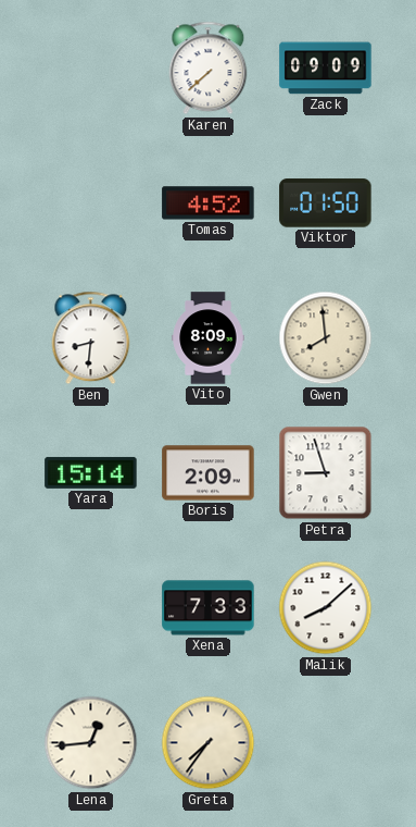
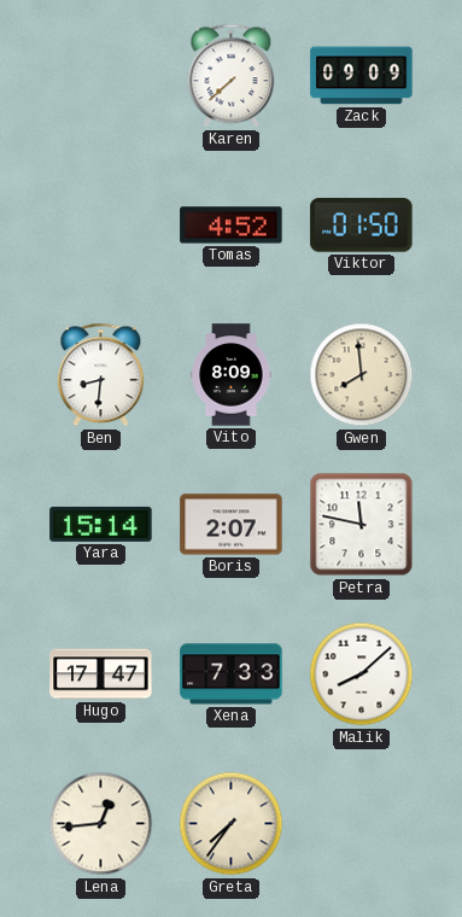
Boris: 2:09 -> 2:07
Petra: 8:57 -> 11:47
Hugo: none -> 17:47
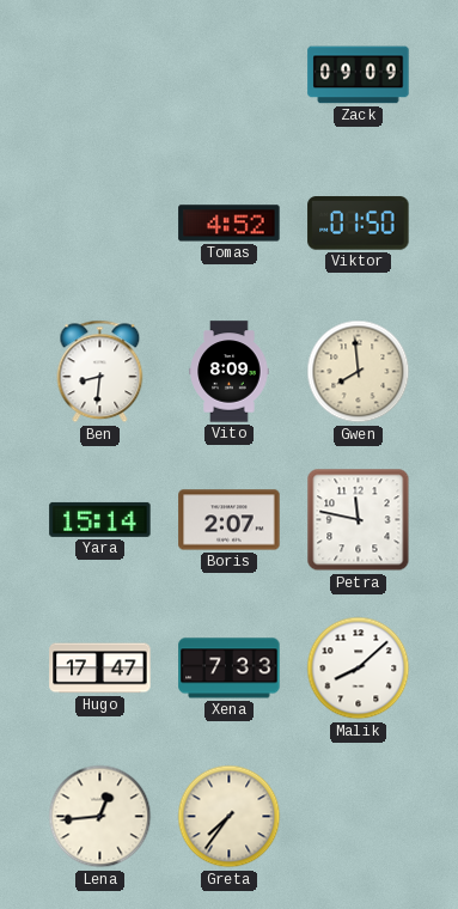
Karen: 7:38 -> none
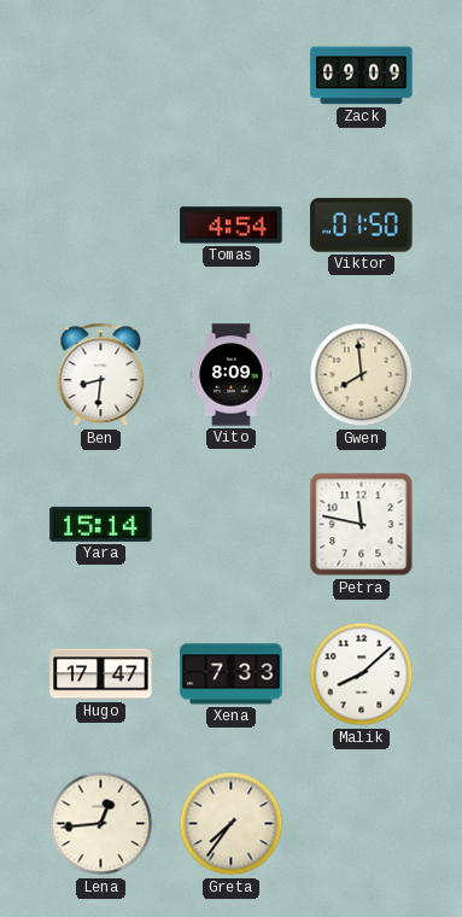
Tomas: 4:52 -> 4:54
Boris: 2:07 -> none
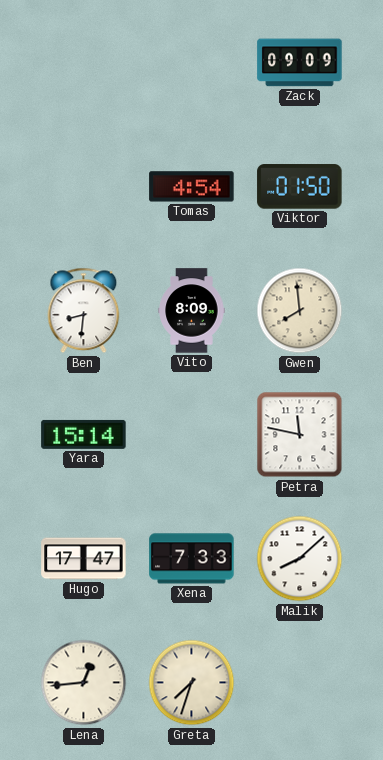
Greta: 7:36 -> 7:33
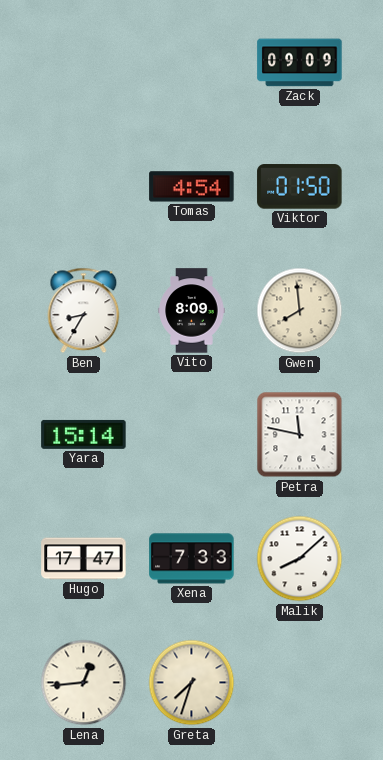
Ben: 8:31 -> 8:35
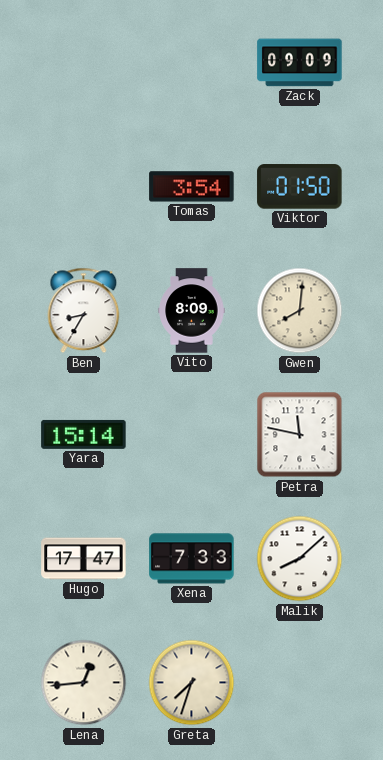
Tomas: 4:54 -> 3:54
Gwen: 7:59 -> 8:01
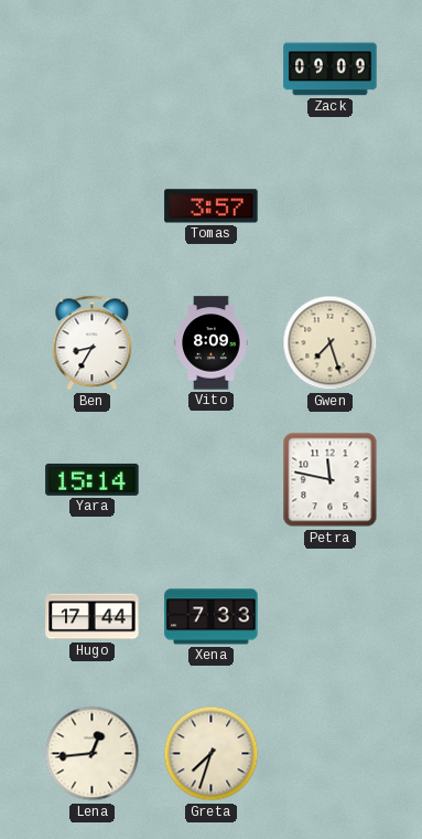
Tomas: 3:54 -> 3:57
Viktor: 01:50 -> none
Gwen: 8:01 -> 7:27
Hugo: 17:47 -> 17:44
Malik: 8:08 -> none
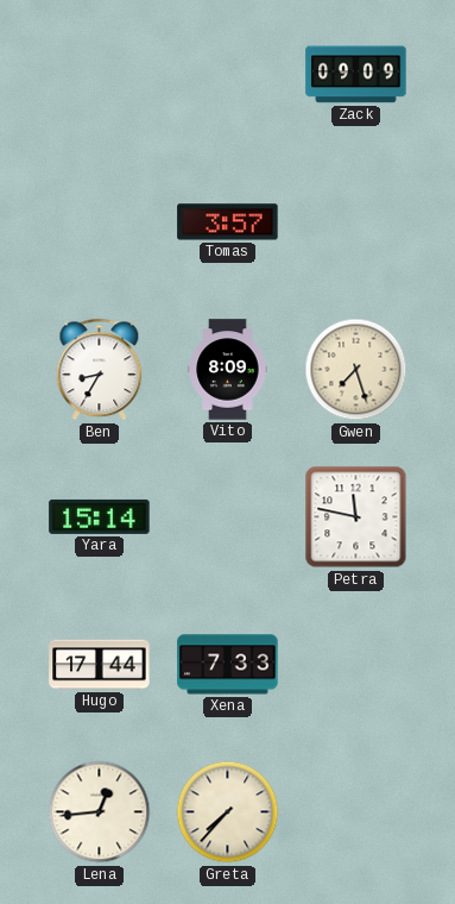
Greta: 7:33 -> 7:37
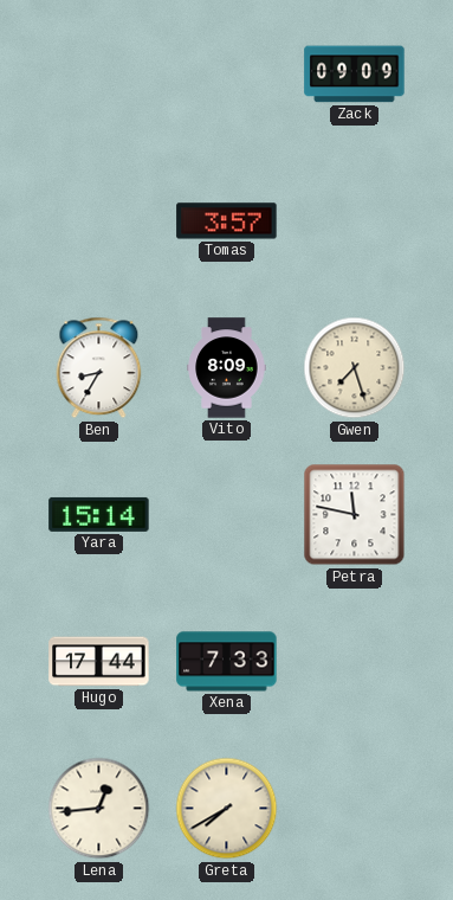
Greta: 7:37 -> 7:40
